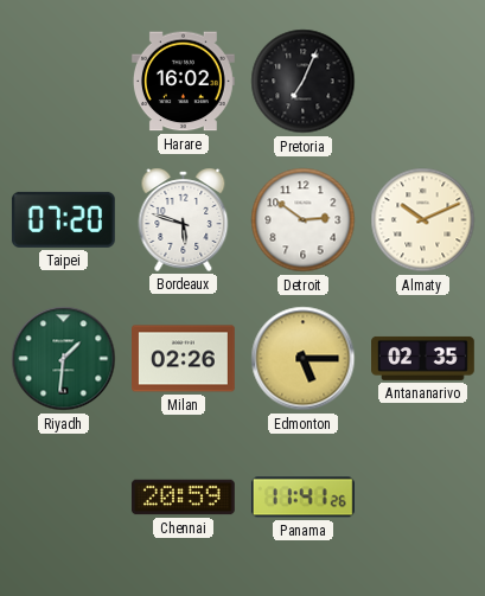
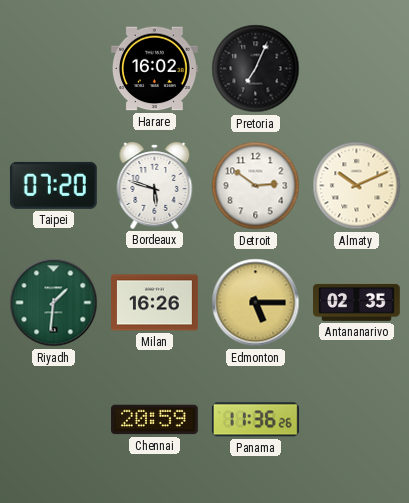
Milan: 02:26 -> 16:26
Panama: 11:41 -> 11:36
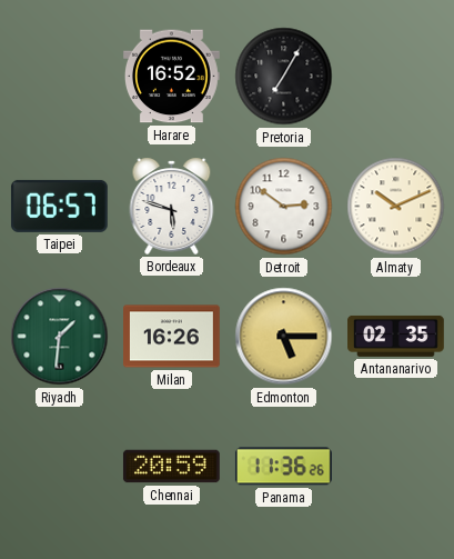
Harare: 16:02 -> 16:52
Pretoria: 7:04 -> 7:05
Taipei: 07:20 -> 06:57
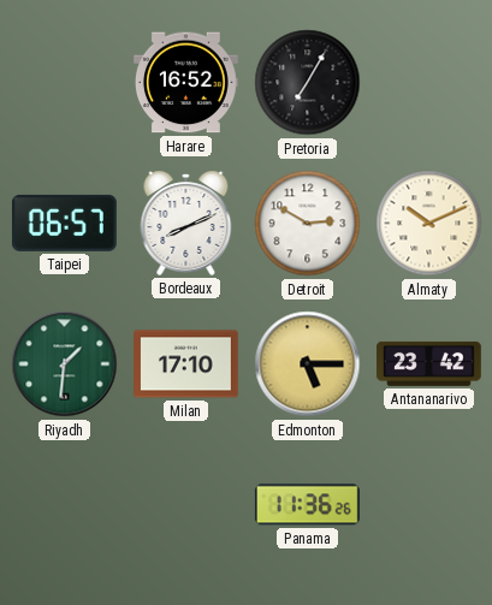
Bordeaux: 5:48 -> 8:11
Detroit: 2:51 -> 2:50
Milan: 16:26 -> 17:10
Antananarivo: 02:35 -> 23:42
Chennai: 20:59 -> none
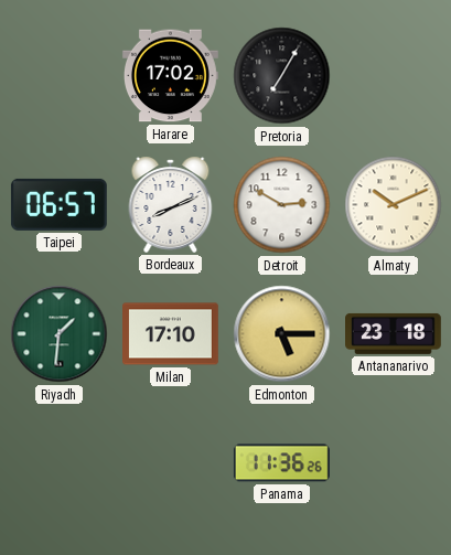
Harare: 16:52 -> 17:02
Antananarivo: 23:42 -> 23:18
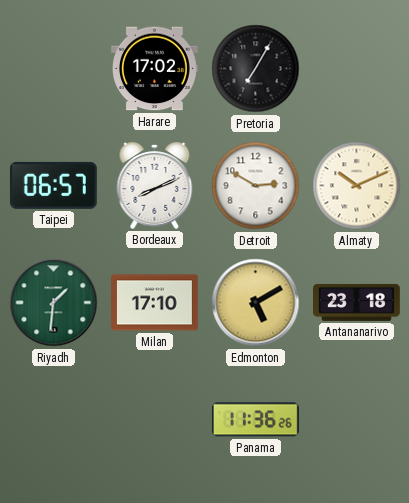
Edmonton: 5:15 -> 5:10
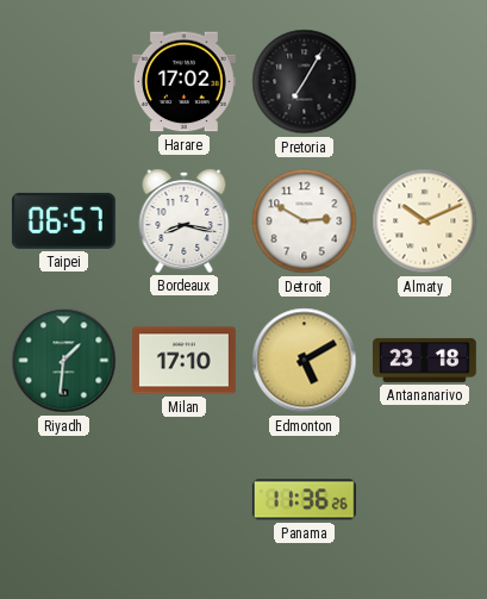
Bordeaux: 8:11 -> 8:17
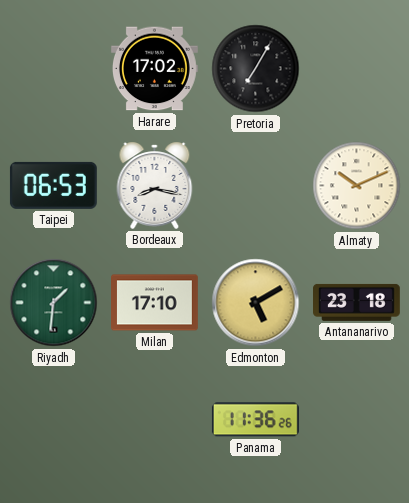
Taipei: 06:57 -> 06:53
Detroit: 2:50 -> none
